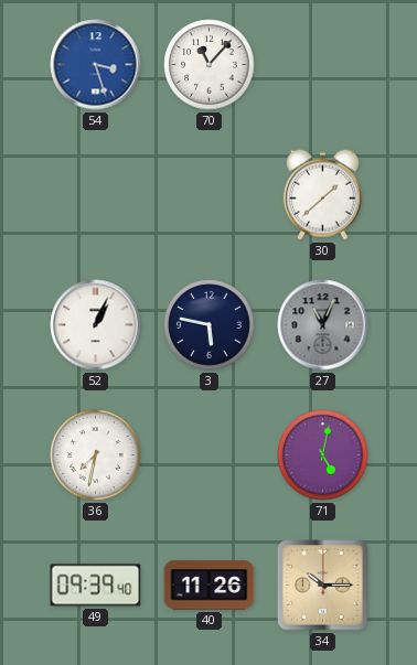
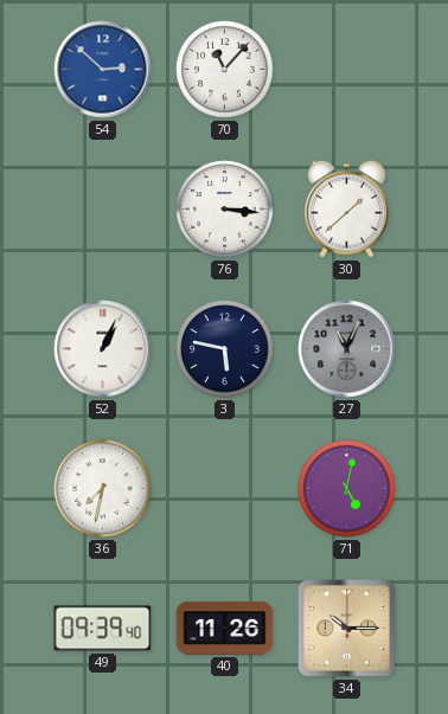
54: 3:27 -> 2:52
76: none -> 3:16
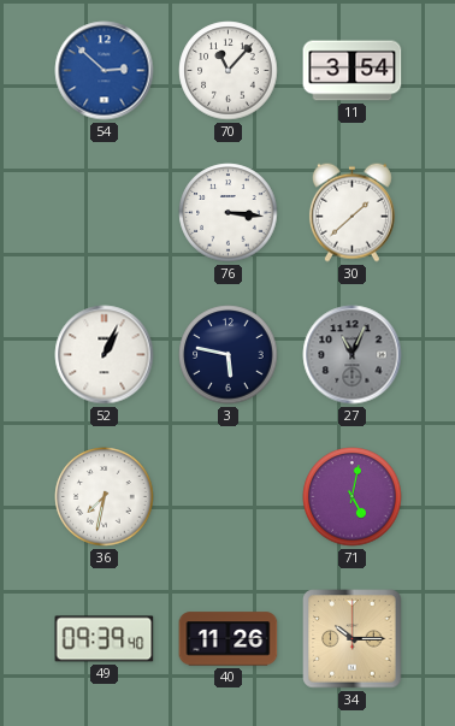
11: none -> 3:54
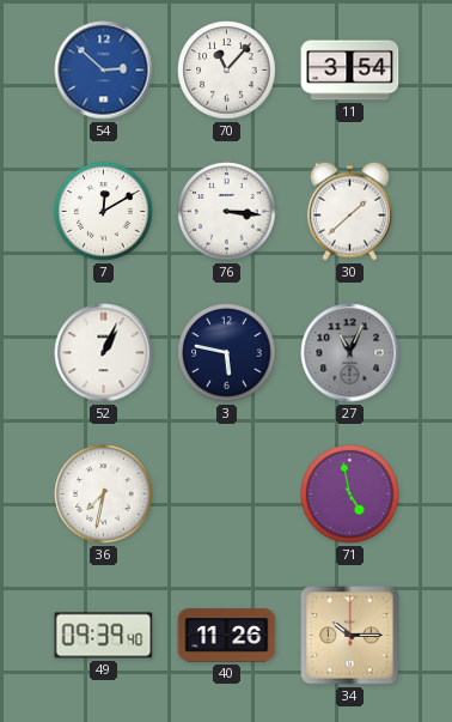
7: none -> 12:10
71: 5:02 -> 4:58
